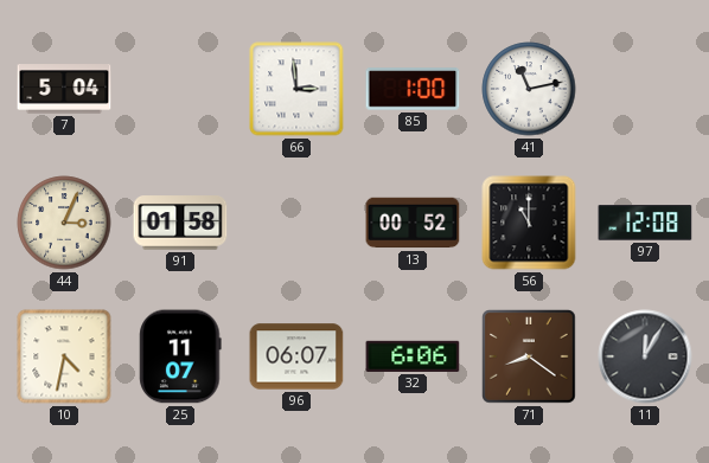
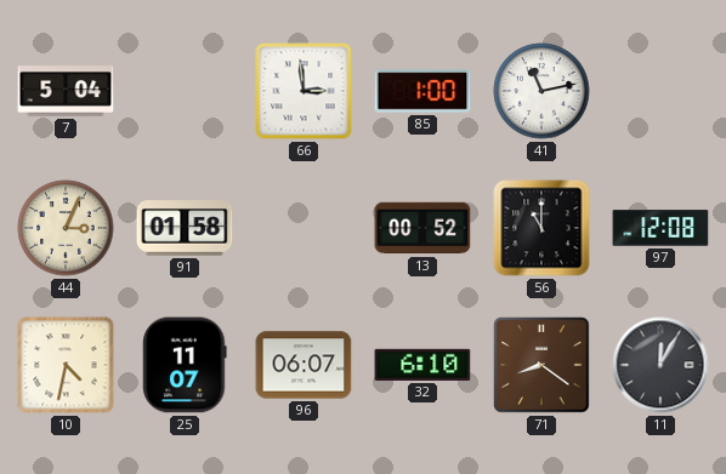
32: 6:06 -> 6:10
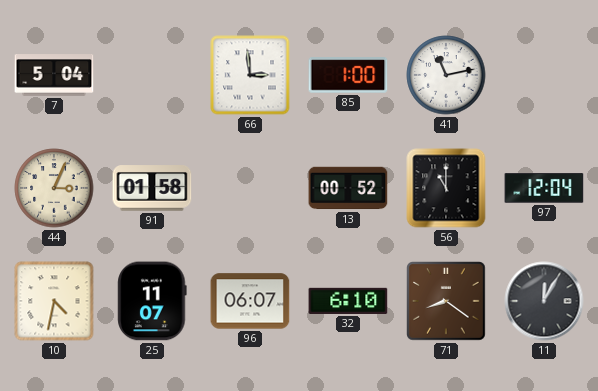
97: 12:08 -> 12:04
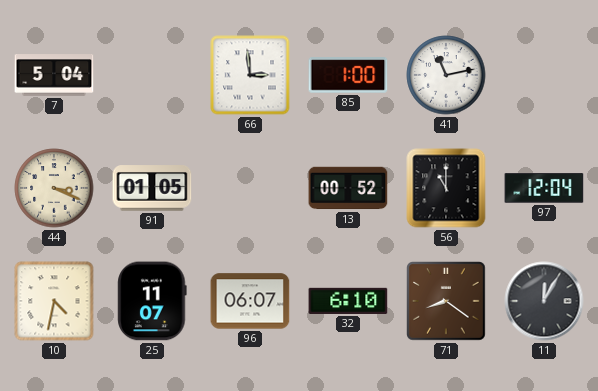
44: 3:04 -> 3:19
91: 01:58 -> 01:05
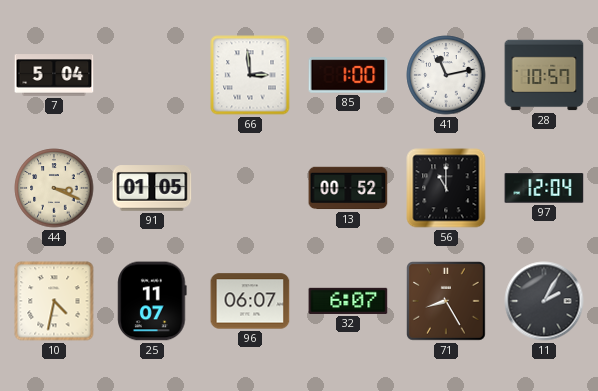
28: none -> 10:57
32: 6:10 -> 6:07
71: 8:21 -> 8:25
11: 12:05 -> 2:05
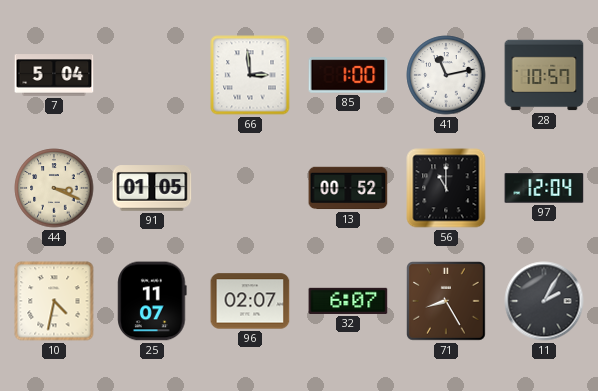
96: 06:07 -> 02:07
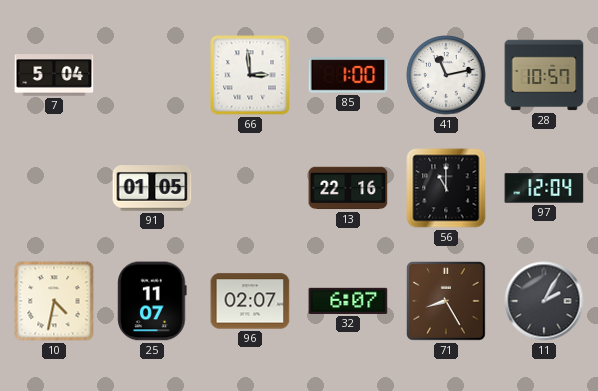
44: 3:19 -> none
13: 00:52 -> 22:16
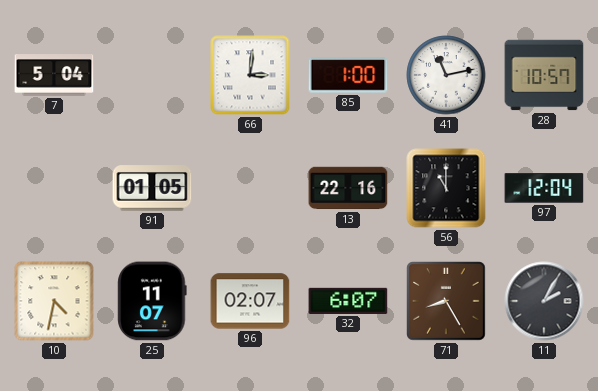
66: 2:59 -> 3:01
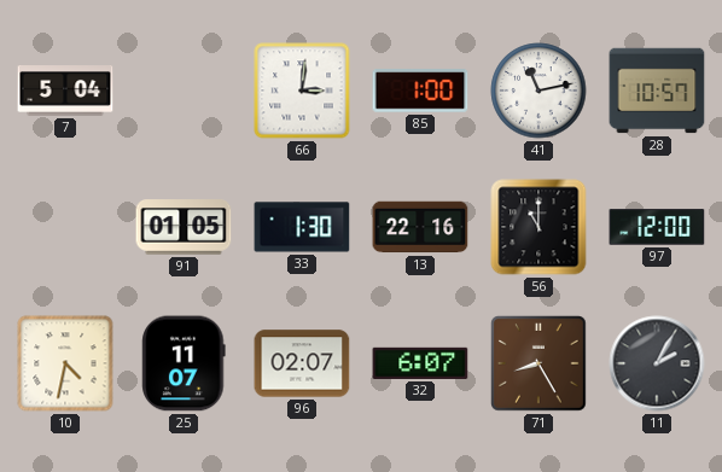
33: none -> 1:30
97: 12:04 -> 12:00
